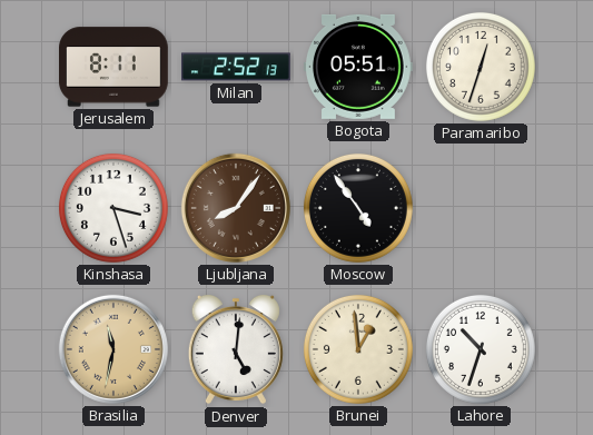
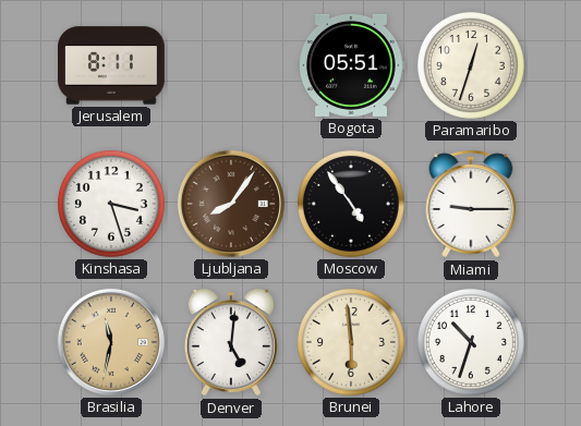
Milan: 2:52 -> none
Miami: none -> 9:15
Brunei: 12:59 -> 5:59
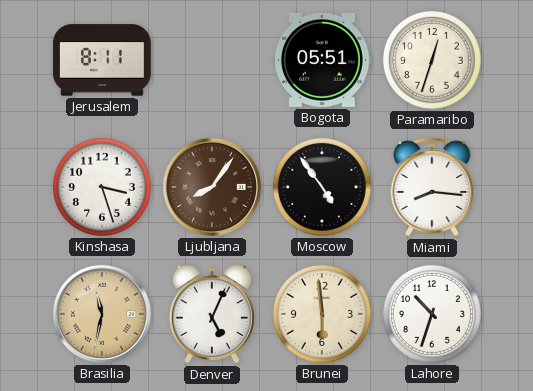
Miami: 9:15 -> 8:16
Denver: 5:01 -> 5:04
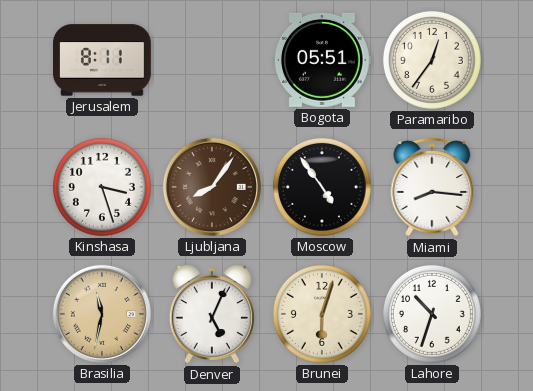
Paramaribo: 12:33 -> 12:36
Brunei: 5:59 -> 6:03
